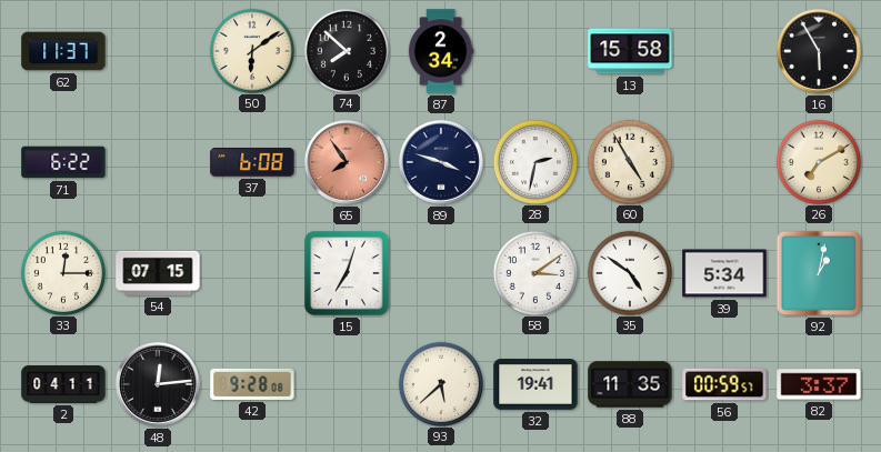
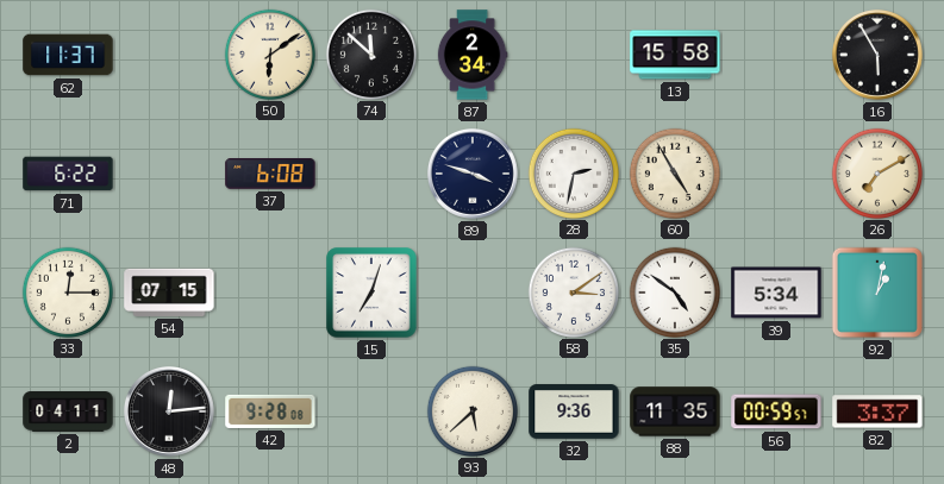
74: 7:52 -> 11:52
65: 7:54 -> none
32: 19:41 -> 9:36
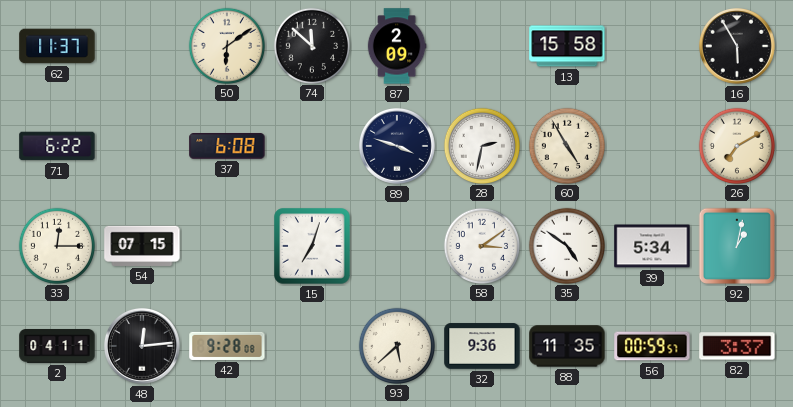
87: 2:34 -> 2:09
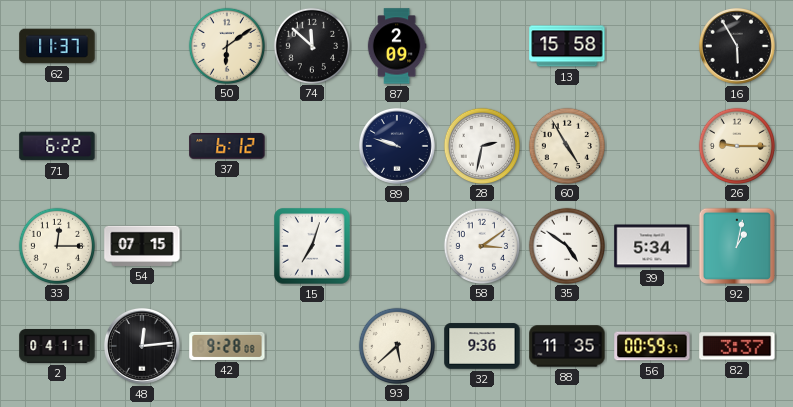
37: 6:08 -> 6:12
89: 3:48 -> 9:48
26: 7:10 -> 9:15
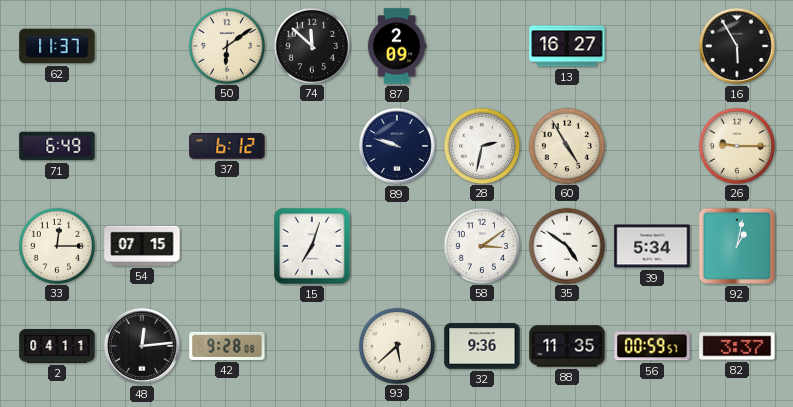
13: 15:58 -> 16:27
71: 6:22 -> 6:49
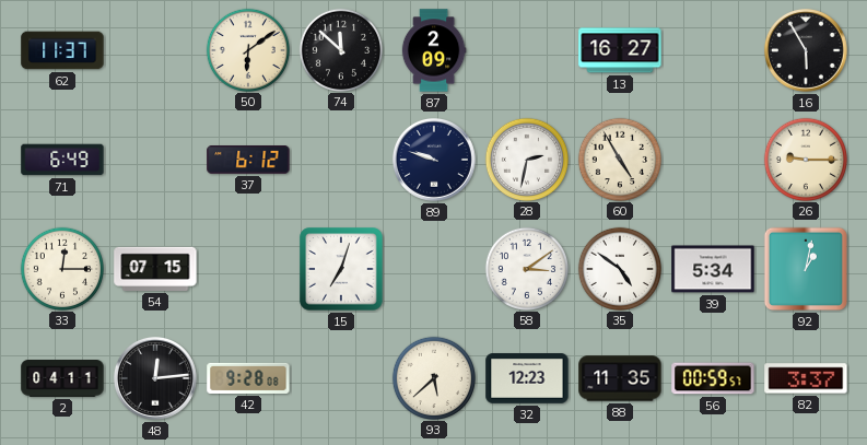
32: 9:36 -> 12:23
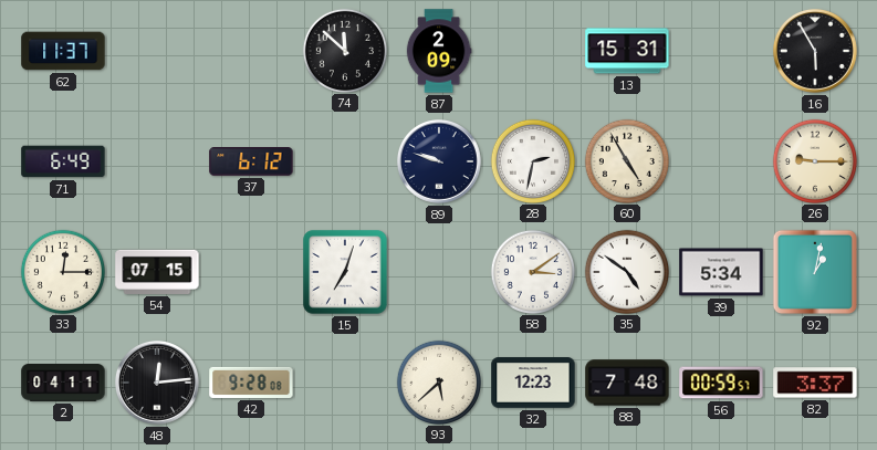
50: 6:09 -> none
13: 16:27 -> 15:31
88: 11:35 -> 7:48
